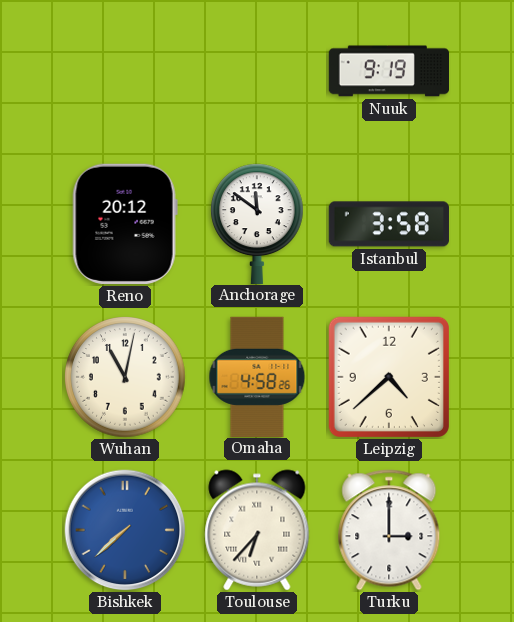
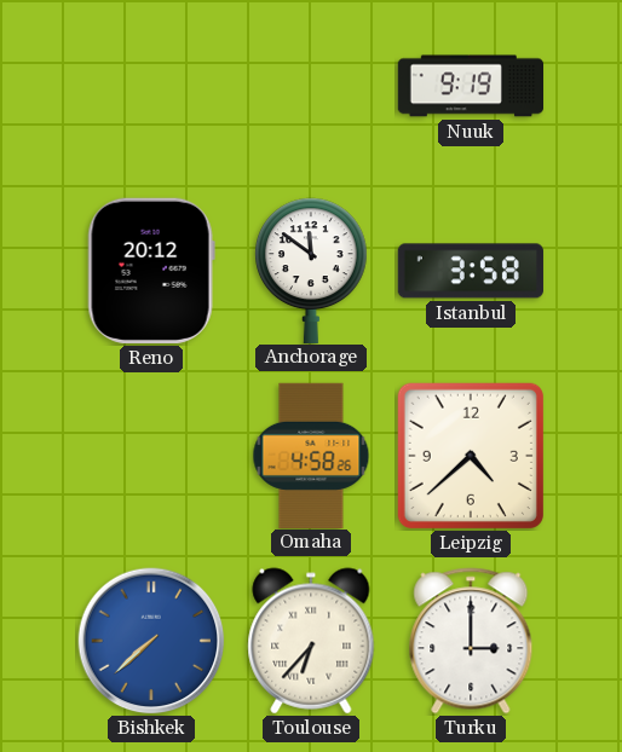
Wuhan: 11:02 -> none
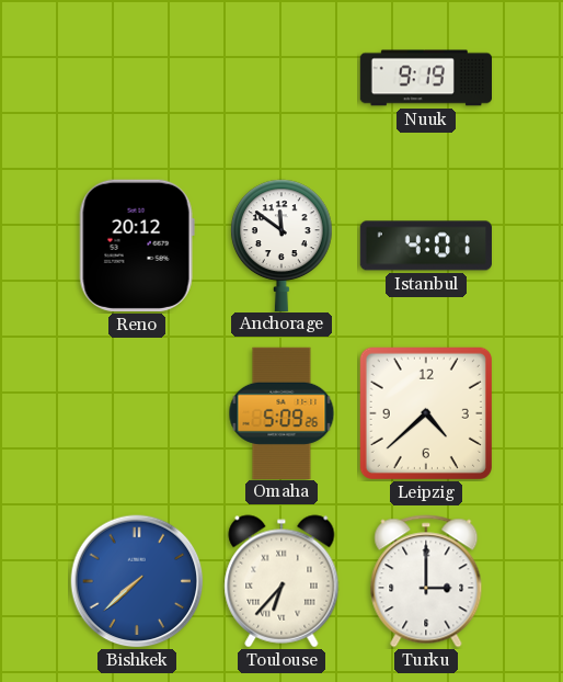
Istanbul: 3:58 -> 4:01
Omaha: 4:58 -> 5:09
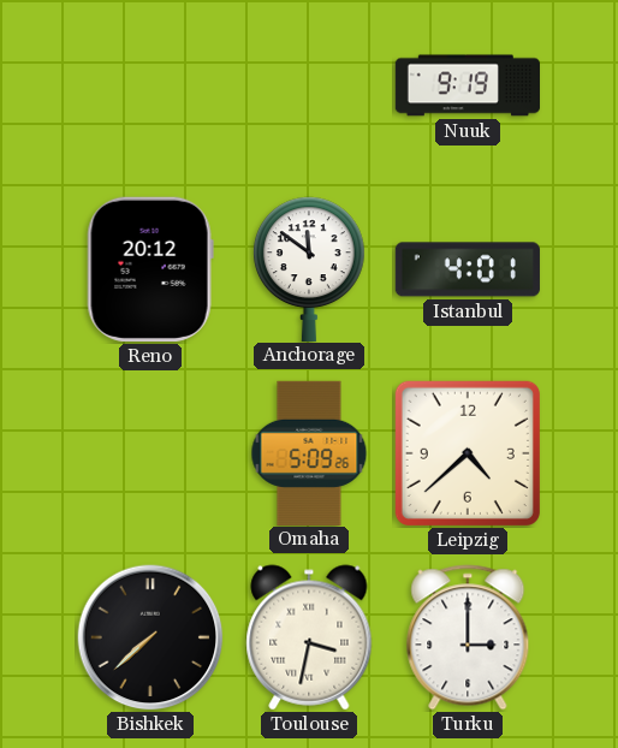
Bishkek dial: blue -> black
Toulouse: 6:37 -> 3:32
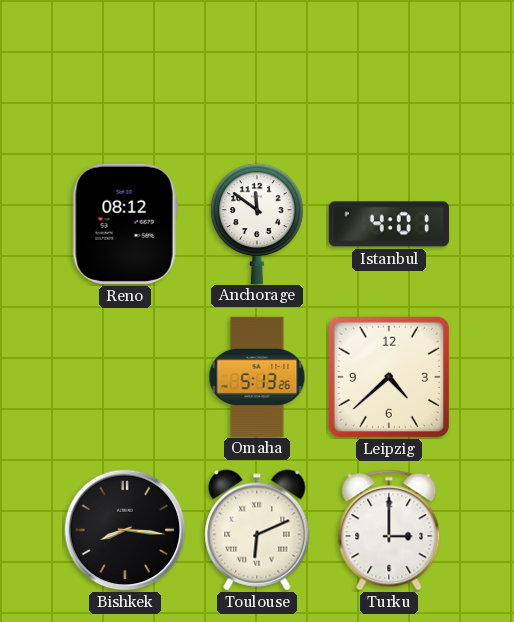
Nuuk: 9:19 -> none
Reno: 20:12 -> 08:12
Omaha: 5:09 -> 5:13
Bishkek: 7:38 -> 8:16
Toulouse: 3:32 -> 6:11
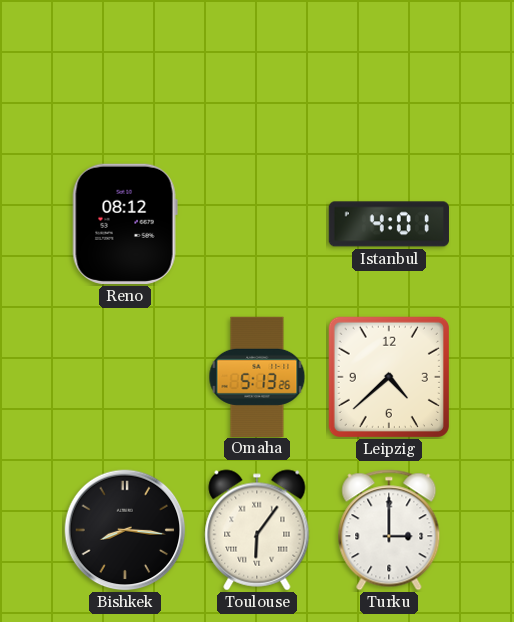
Anchorage: 11:51 -> none
Toulouse: 6:11 -> 6:06
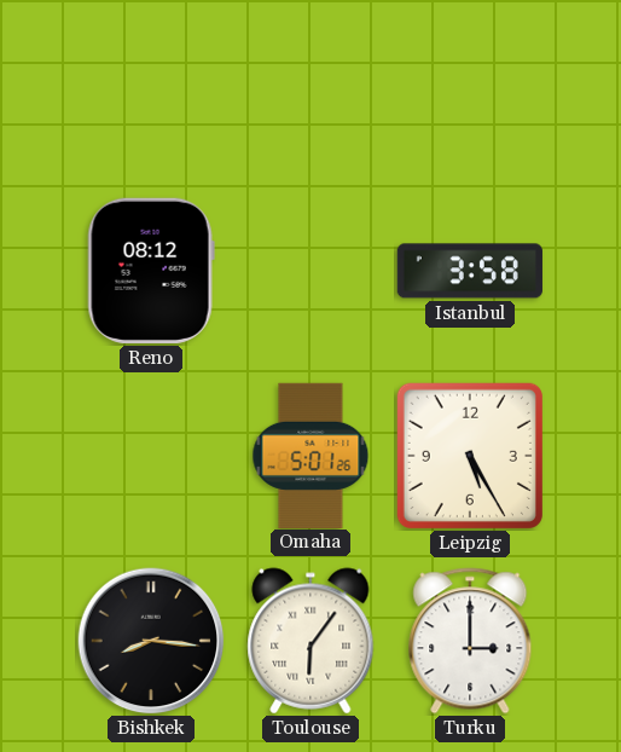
Istanbul: 4:01 -> 3:58
Omaha: 5:13 -> 5:01
Leipzig: 4:38 -> 5:25
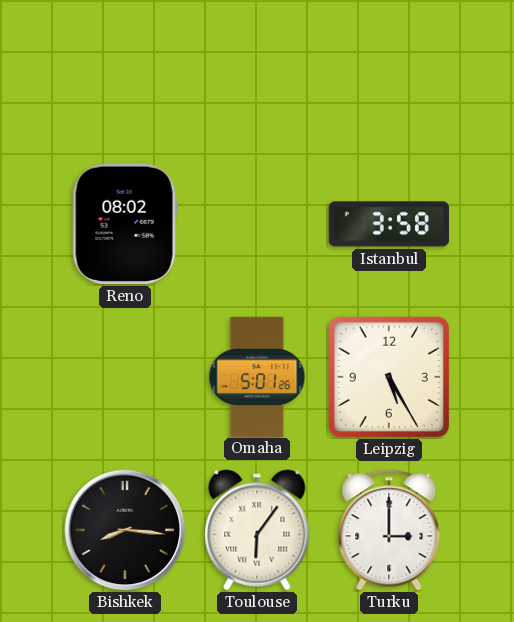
Reno: 08:12 -> 08:02
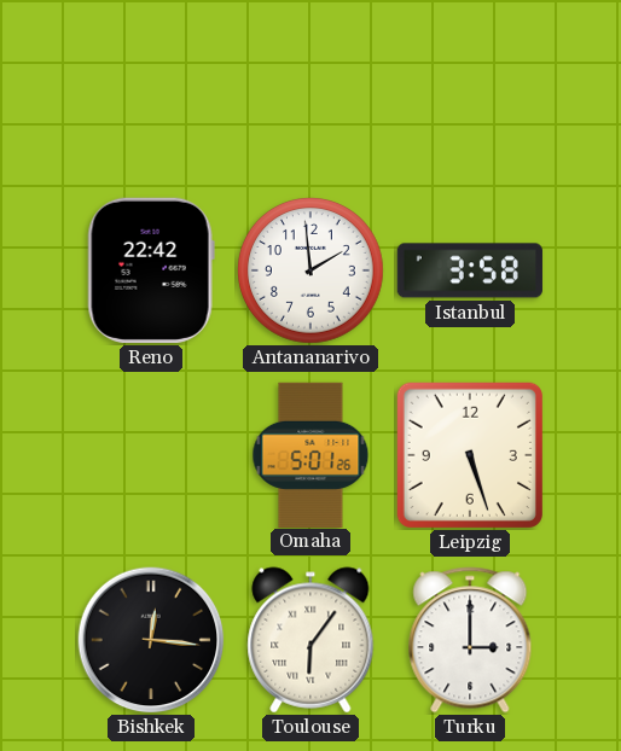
Reno: 08:02 -> 22:42
Antananarivo: none -> 1:59
Leipzig: 5:25 -> 5:27
Bishkek: 8:16 -> 12:16
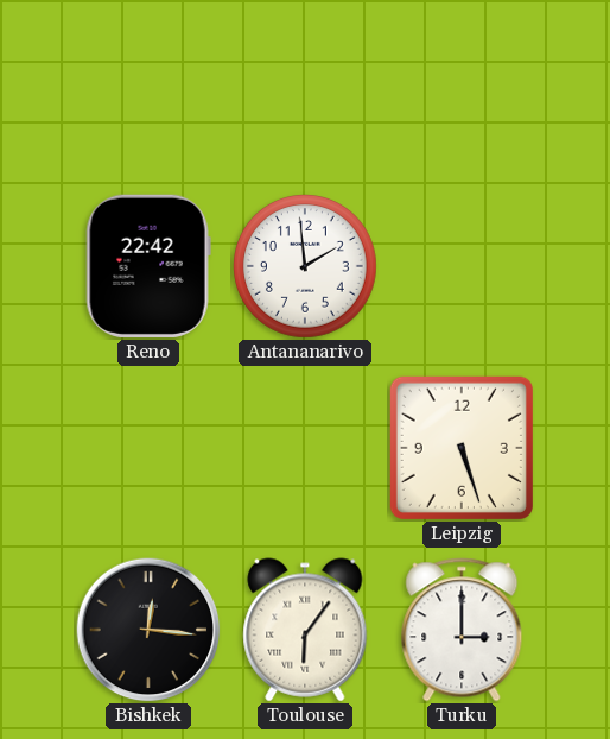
Istanbul: 3:58 -> none
Omaha: 5:01 -> none
